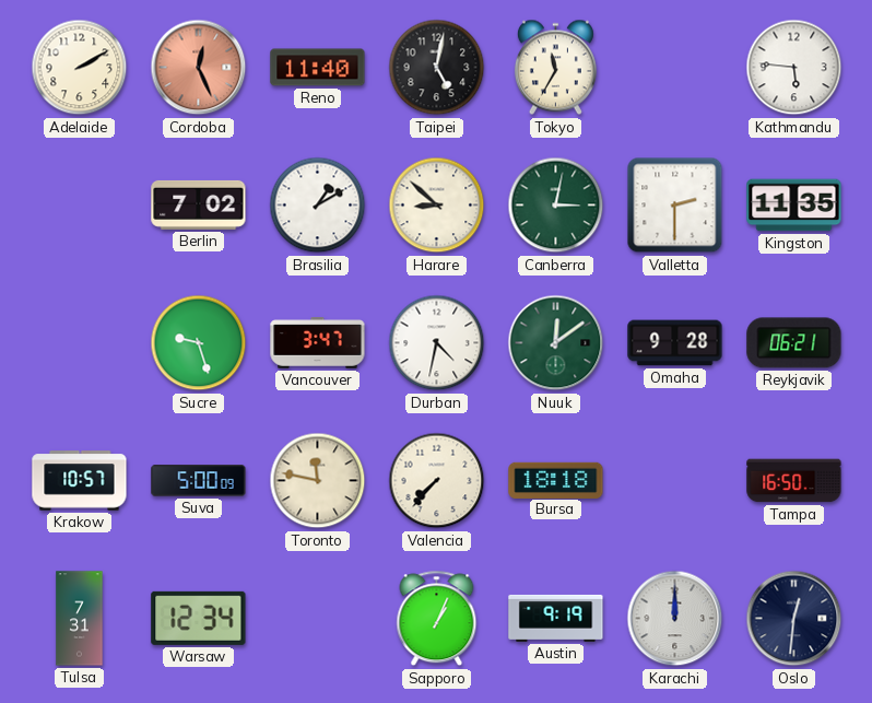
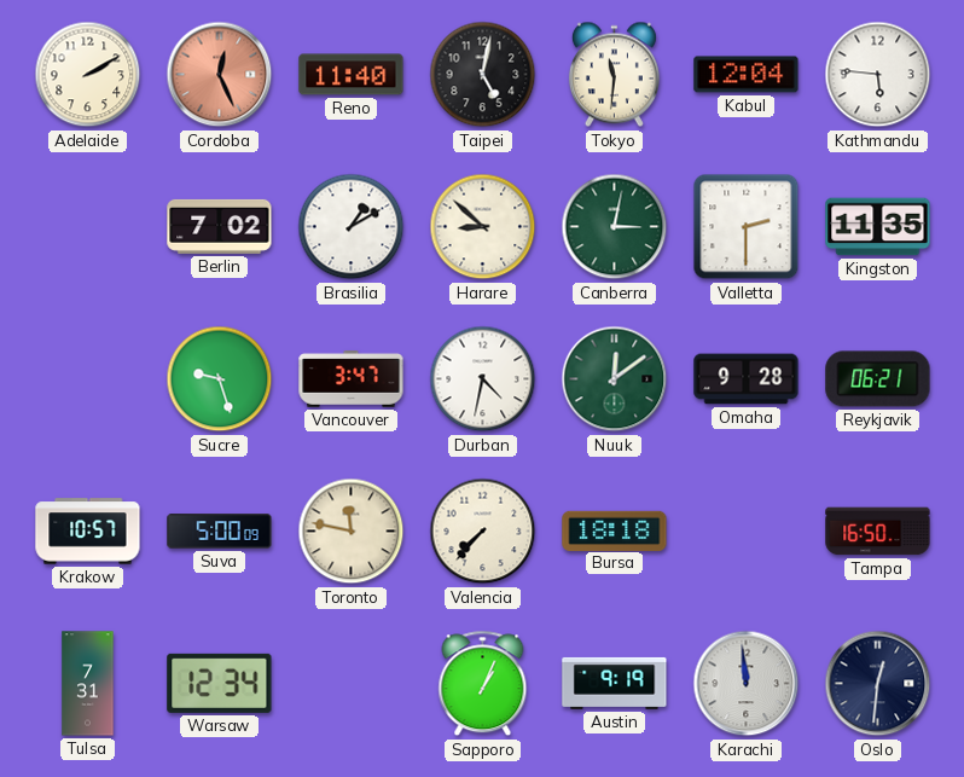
Tokyo: 11:35 -> 11:31
Kabul: none -> 12:04
Karachi: 12:00 -> 11:59
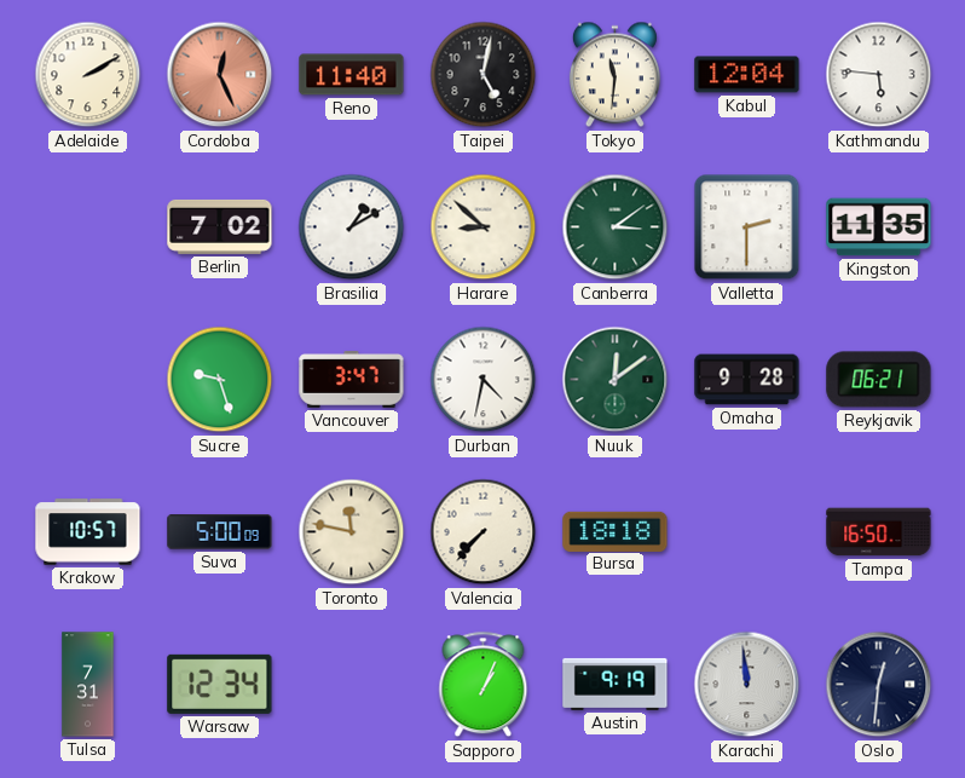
Canberra: 3:02 -> 3:09
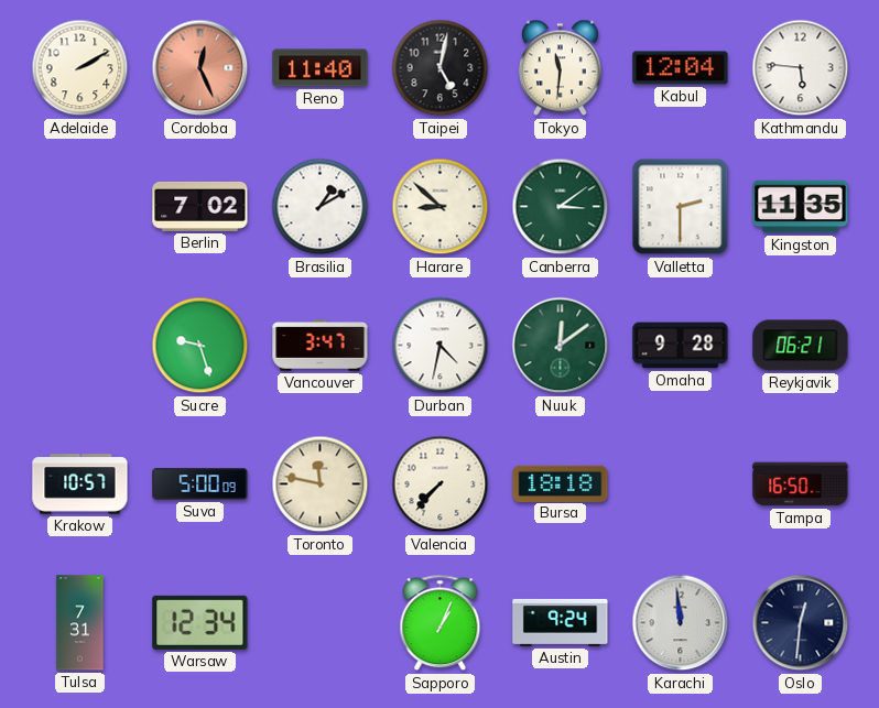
Austin: 9:19 -> 9:24
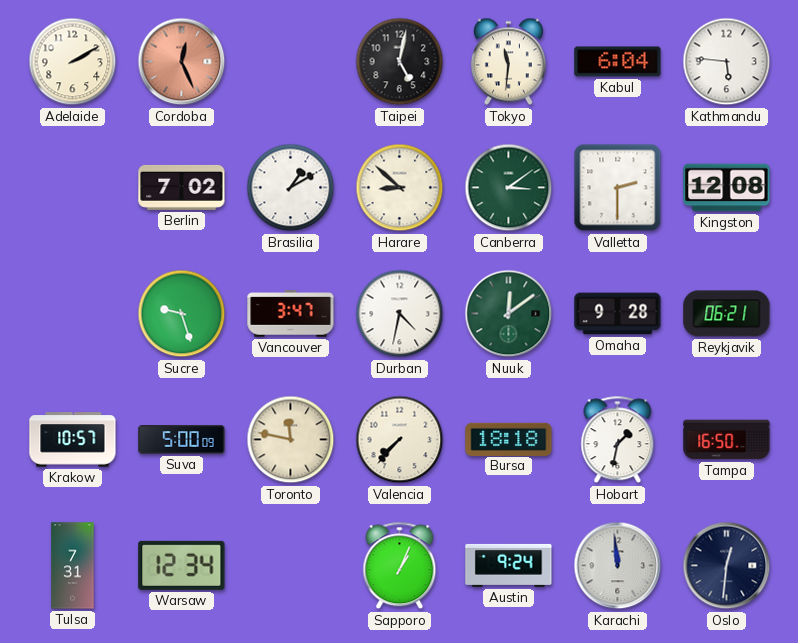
Reno: 11:40 -> none
Kabul: 12:04 -> 6:04
Kingston: 11:35 -> 12:08
Hobart: none -> 1:32
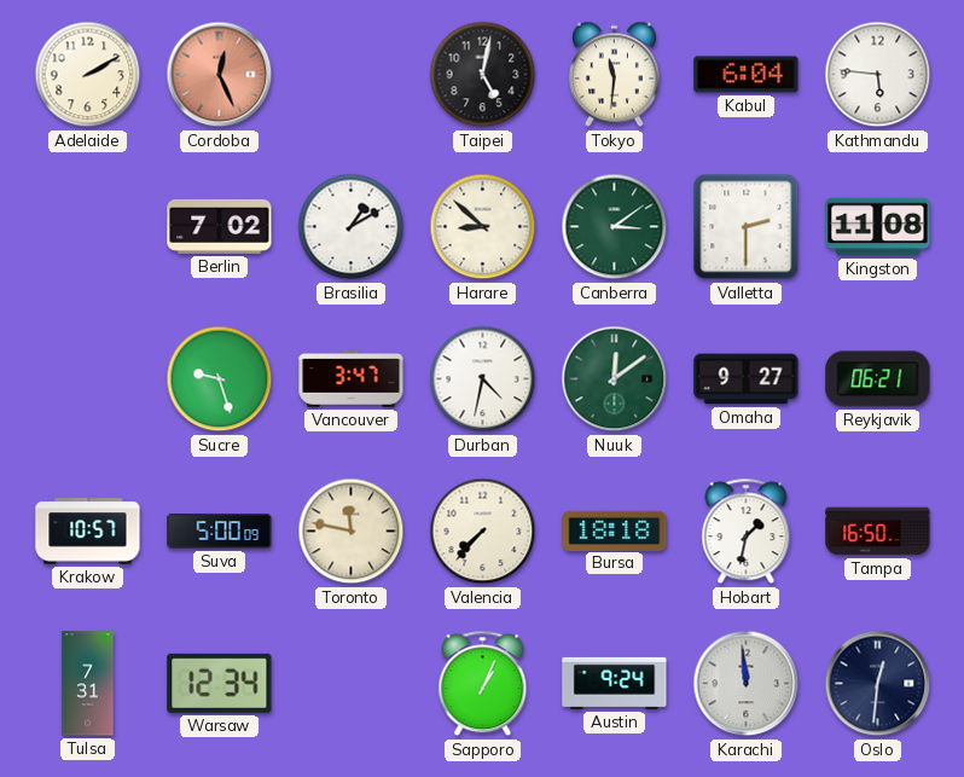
Kingston: 12:08 -> 11:08
Omaha: 9:28 -> 9:27
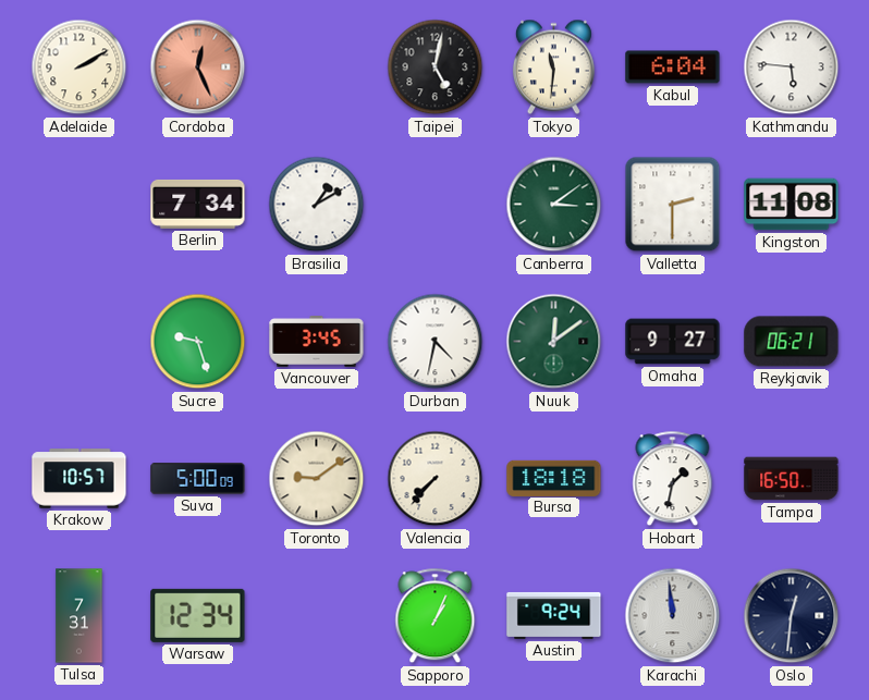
Berlin: 7:02 -> 7:34
Harare: 8:52 -> none
Vancouver: 3:47 -> 3:45
Toronto: 11:47 -> 9:09
